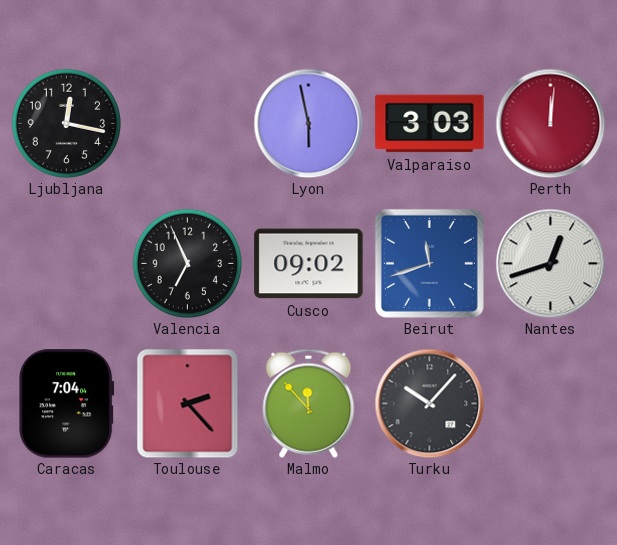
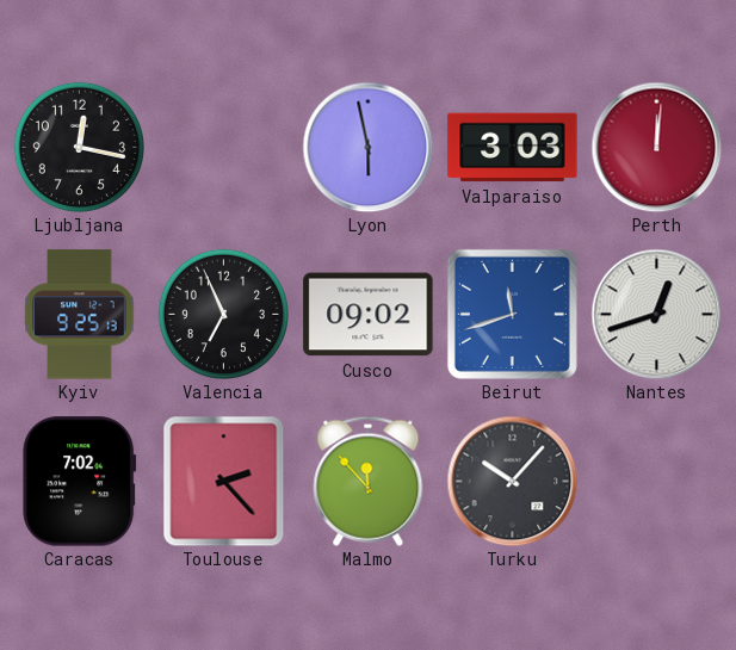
Kyiv: none -> 9:25
Caracas: 7:04 -> 7:02
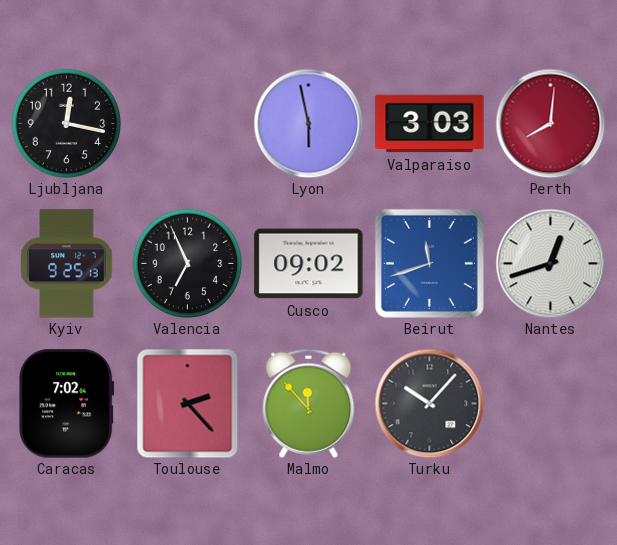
Perth: 12:01 -> 8:01
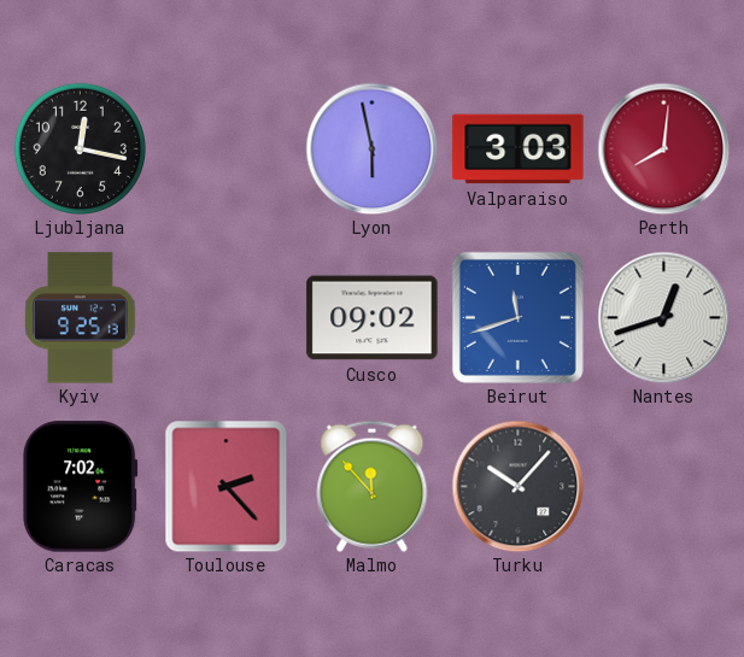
Valencia: 6:56 -> none
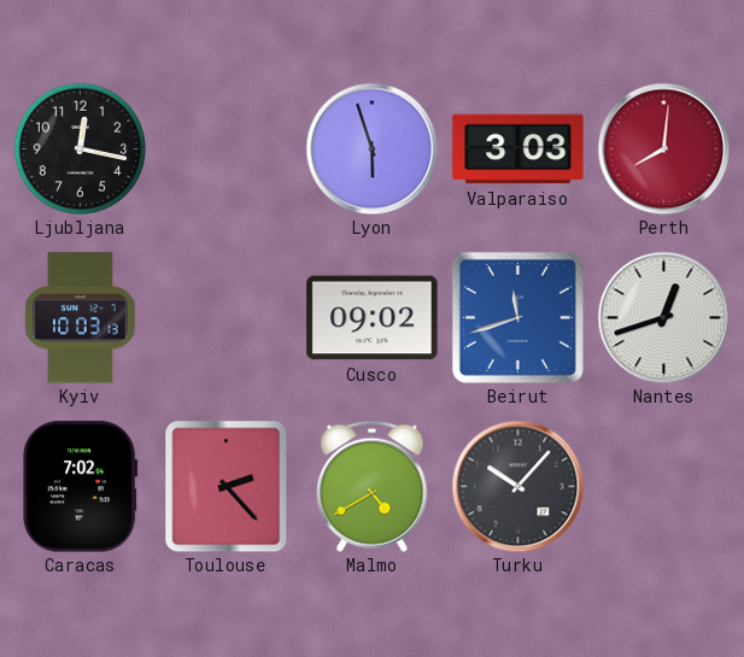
Lyon: 5:58 -> 5:57
Kyiv: 9:25 -> 10:03
Malmo: 11:53 -> 4:40
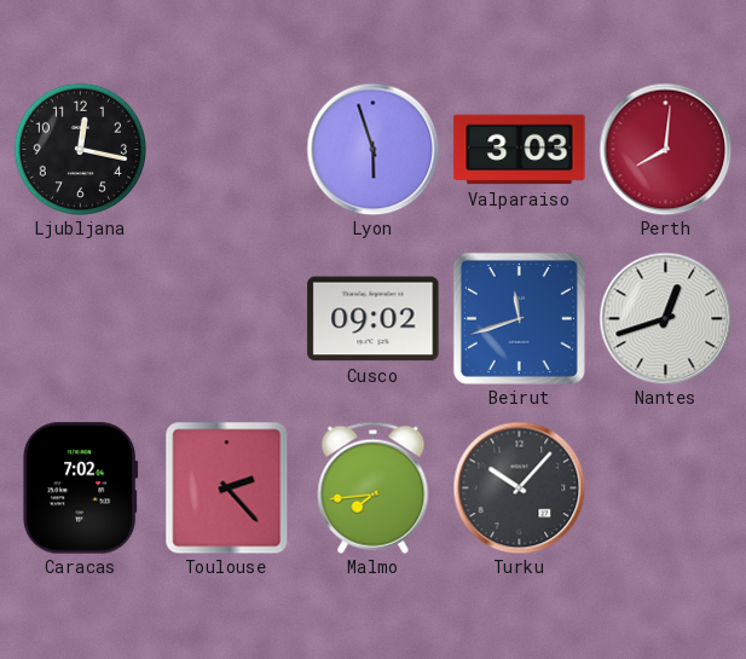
Kyiv: 10:03 -> none
Malmo: 4:40 -> 7:44
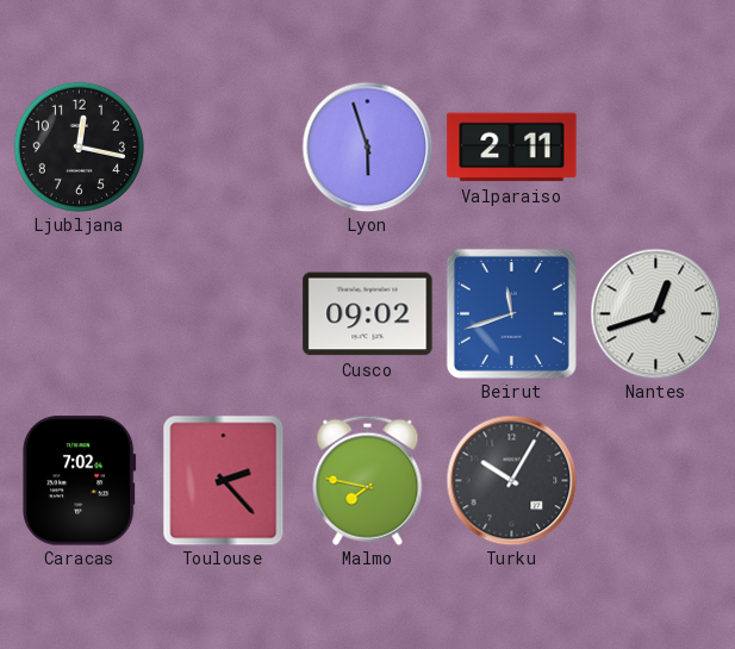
Valparaiso: 3:03 -> 2:11
Perth: 8:01 -> none
Malmo: 7:44 -> 7:47
Turku: 10:07 -> 10:05
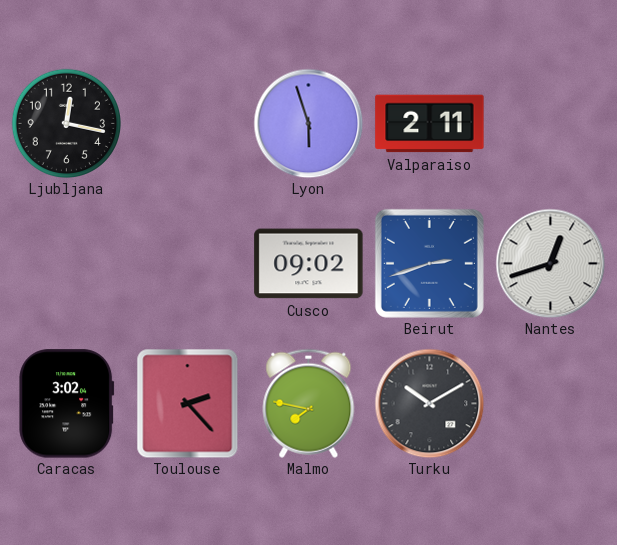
Beirut: 11:42 -> 2:42
Caracas: 7:02 -> 3:02
Turku: 10:05 -> 10:10
